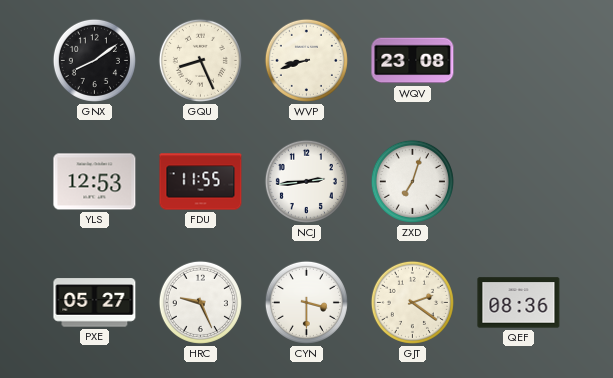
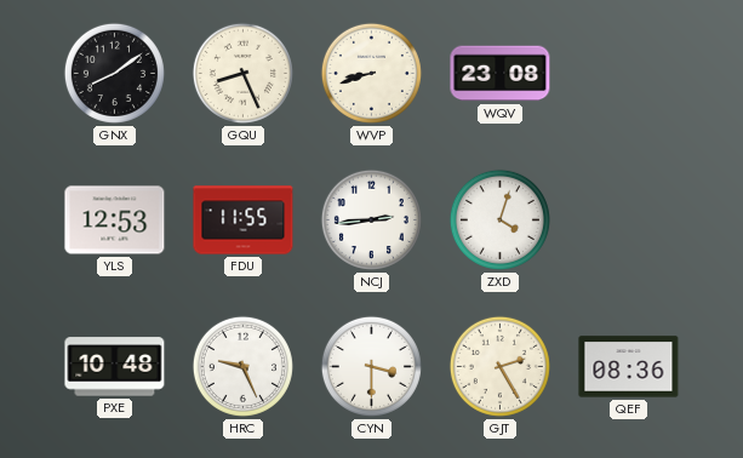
ZXD: 7:03 -> 4:03
PXE: 05:27 -> 10:48
GJT: 2:21 -> 2:25
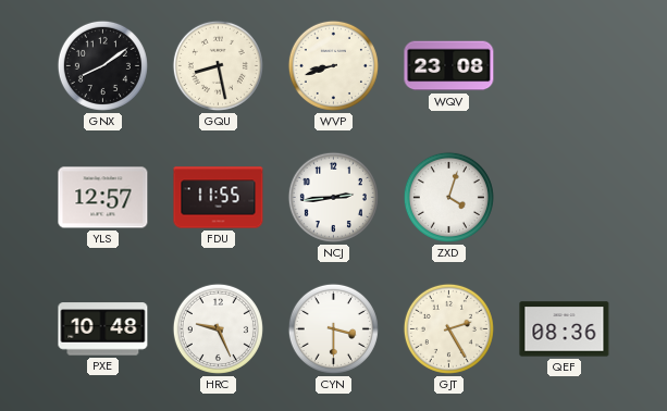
GQU: 8:26 -> 8:28
YLS: 12:53 -> 12:57
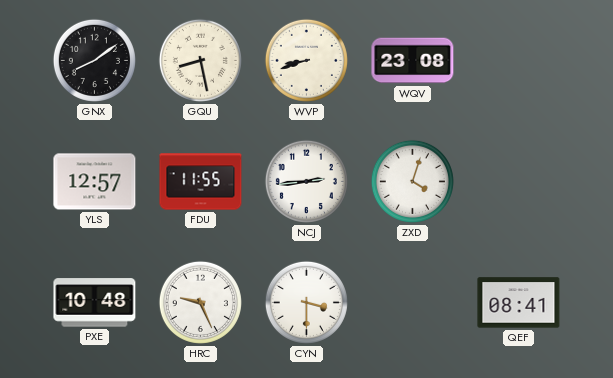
GJT: 2:25 -> none
QEF: 08:36 -> 08:41
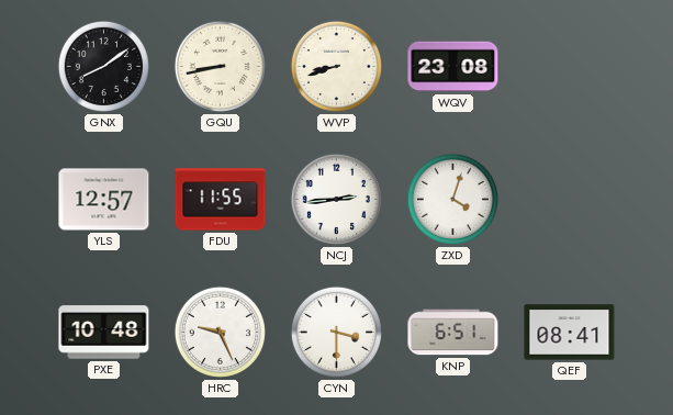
GQU: 8:28 -> 8:43
KNP: none -> 6:51
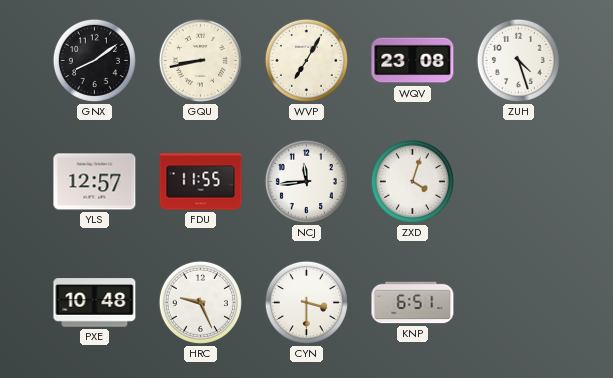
WVP: 8:42 -> 7:05
ZUH: none -> 4:27
NCJ: 2:44 -> 11:44
QEF: 08:41 -> none
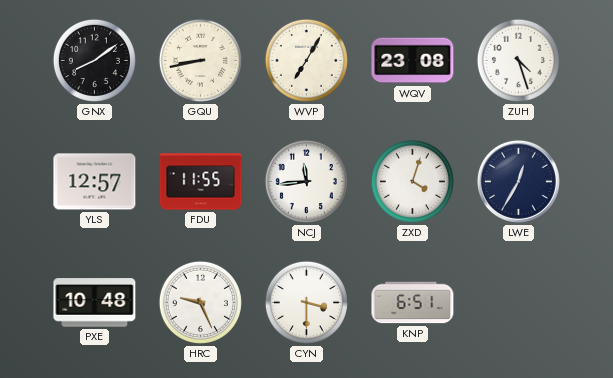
LWE: none -> 12:35
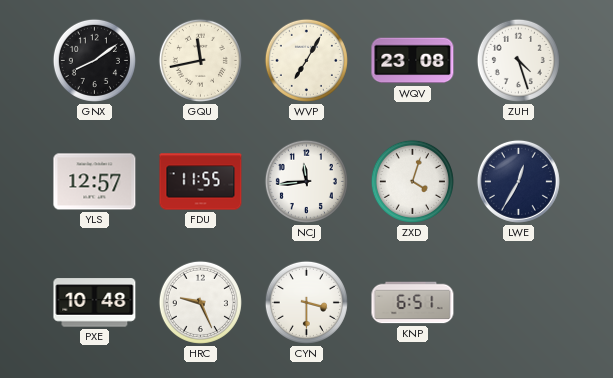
GQU: 8:43 -> 11:43
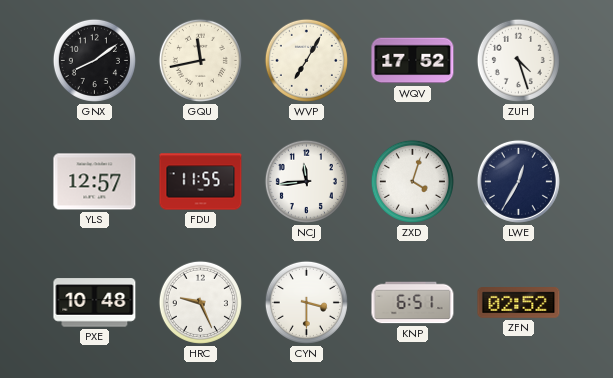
WQV: 23:08 -> 17:52
ZFN: none -> 02:52
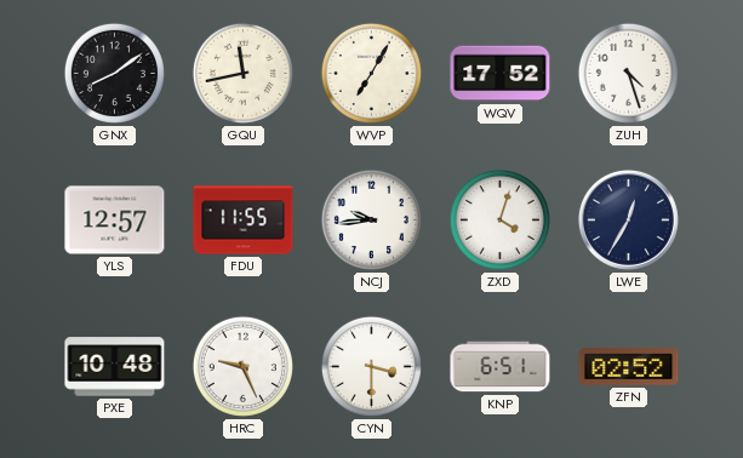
NCJ: 11:44 -> 9:44
